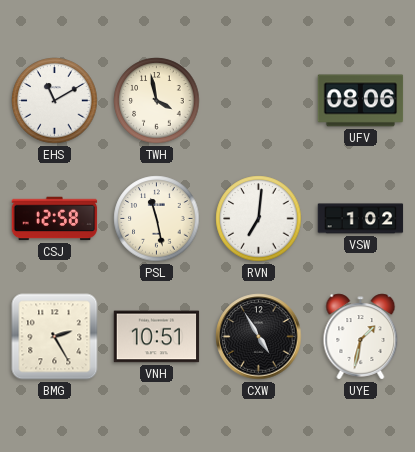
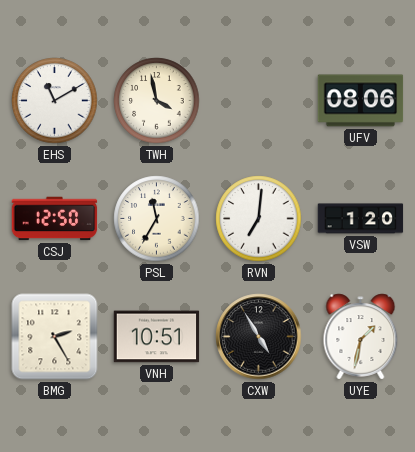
CSJ: 12:58 -> 12:50
PSL: 11:28 -> 11:35
VSW: 1:02 -> 1:20
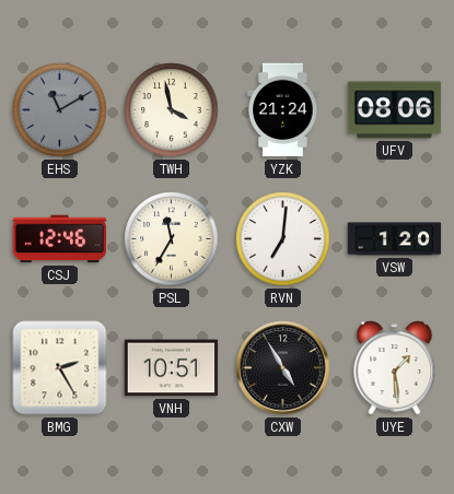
EHS dial: white -> grey
YZK: none -> 21:24
CSJ: 12:50 -> 12:46
UYE: 1:32 -> 1:29
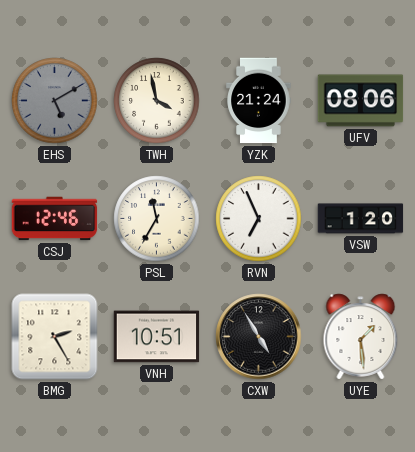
EHS: 11:10 -> 5:10
RVN: 7:01 -> 6:56
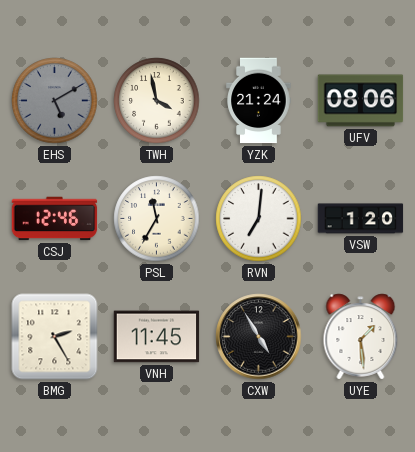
RVN: 6:56 -> 7:01
VNH: 10:51 -> 11:45
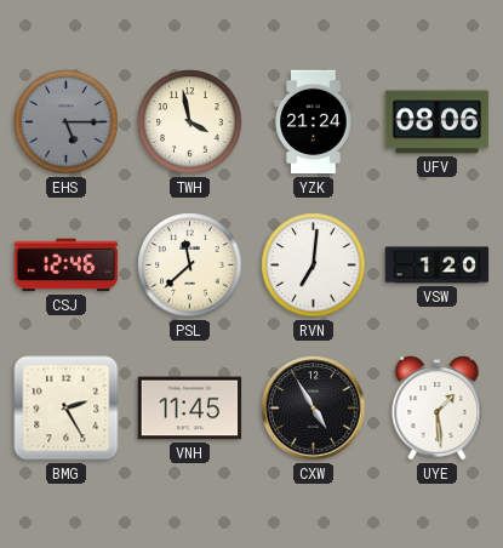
EHS: 5:10 -> 5:15
PSL: 11:35 -> 11:38
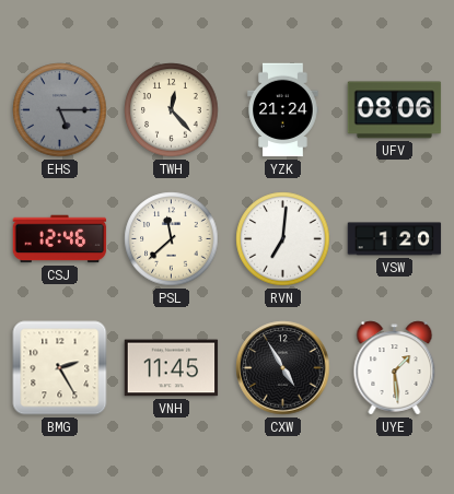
TWH: 3:58 -> 12:23
